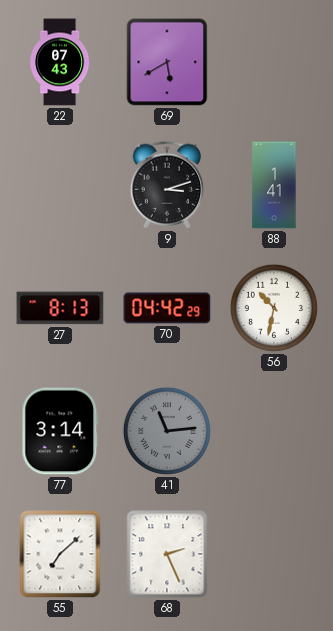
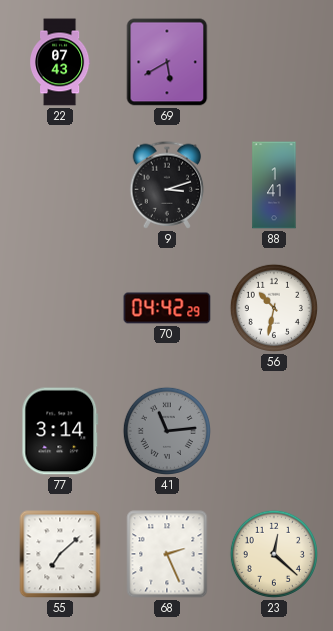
27: 8:13 -> none
23: none -> 12:22
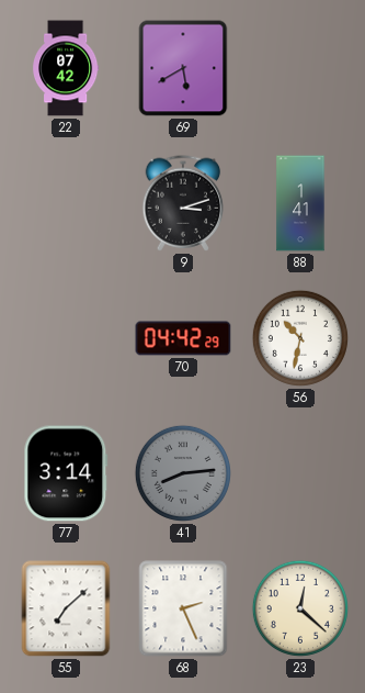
22: 07:43 -> 07:42
41: 11:14 -> 8:14
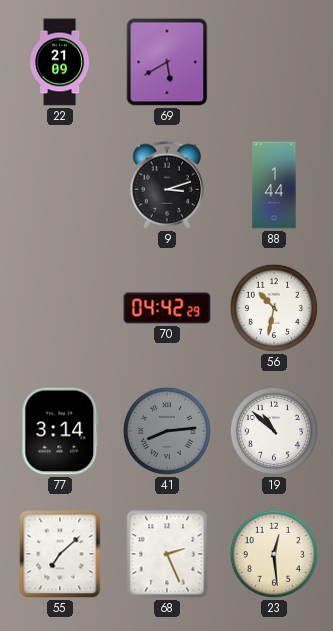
22: 07:42 -> 21:09
88: 1:41 -> 1:44
19: none -> 10:52
23: 12:22 -> 12:29
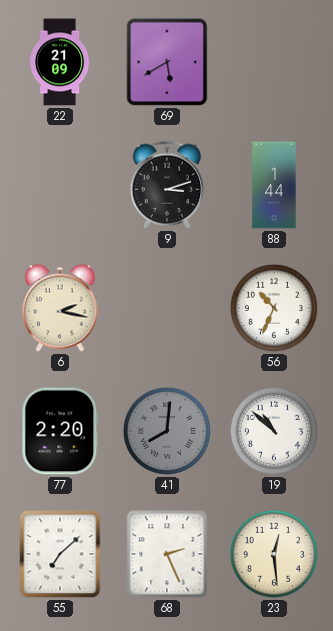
6: none -> 2:17
70: 04:42 -> none
56: 10:32 -> 10:34
77: 3:14 -> 2:20
41: 8:14 -> 8:01
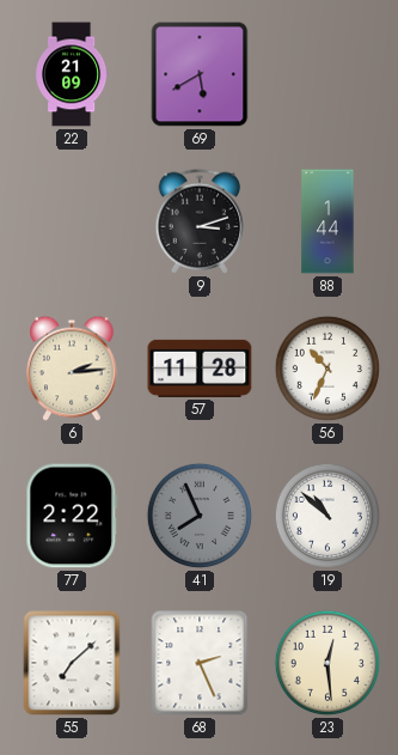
6: 2:17 -> 2:14
57: none -> 11:28
77: 2:20 -> 2:22
41: 8:01 -> 7:56
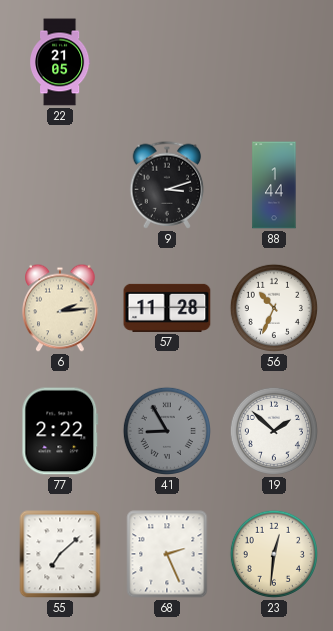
22: 21:09 -> 21:05
69: 5:40 -> none
41: 7:56 -> 8:55
19: 10:52 -> 1:52
23: 12:29 -> 12:31
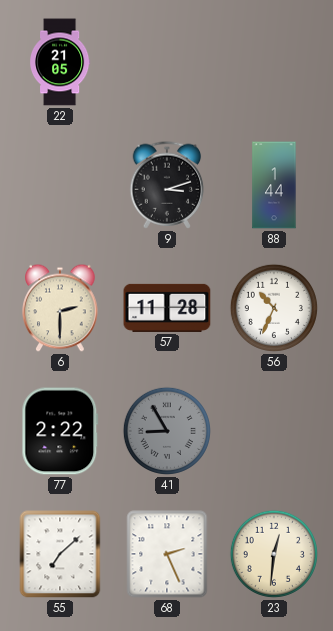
6: 2:14 -> 2:30
19: 1:52 -> none
